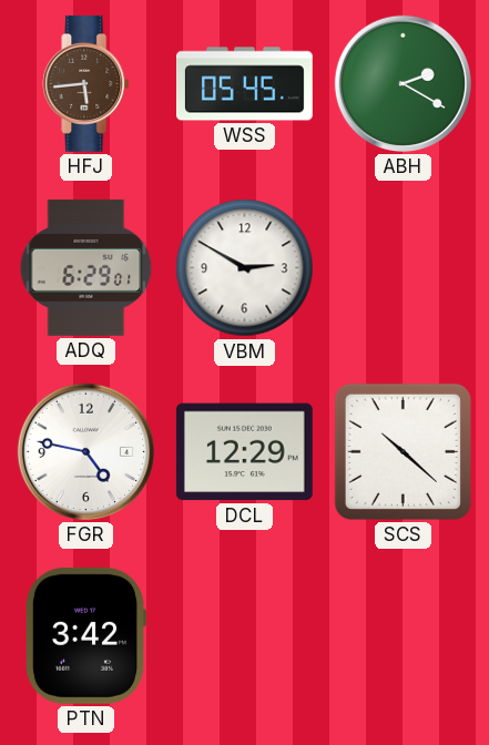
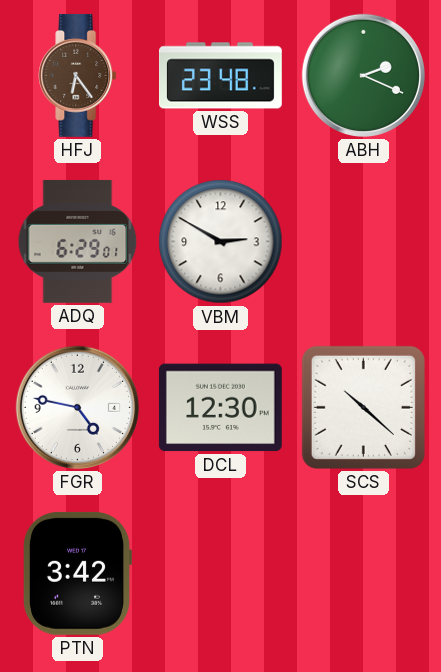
HFJ: 5:44 -> 6:24
WSS: 05:45 -> 23:48
ABH: 2:20 -> 2:19
DCL: 12:29 -> 12:30
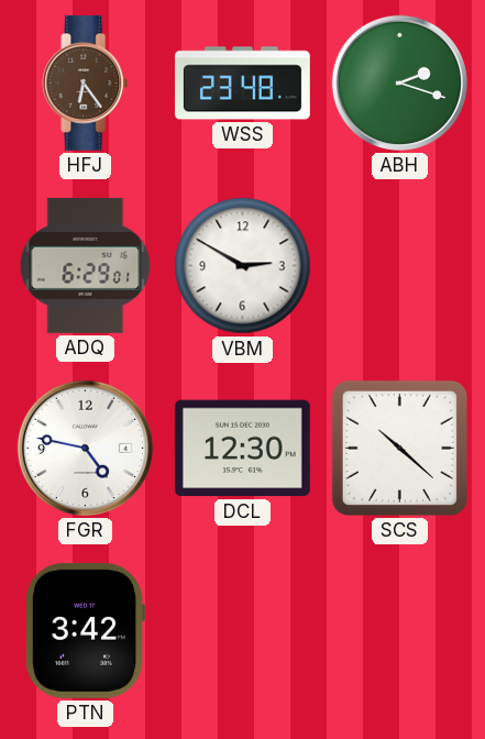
ABH: 2:19 -> 2:18
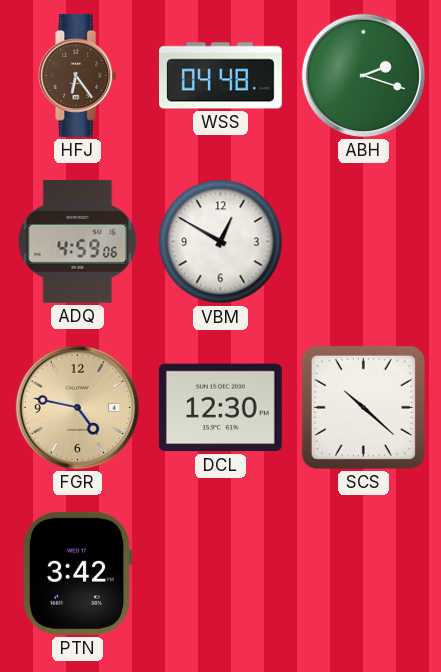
WSS: 23:48 -> 04:48
ADQ: 6:29 -> 4:59
VBM: 2:50 -> 12:50
FGR dial: white -> champagne
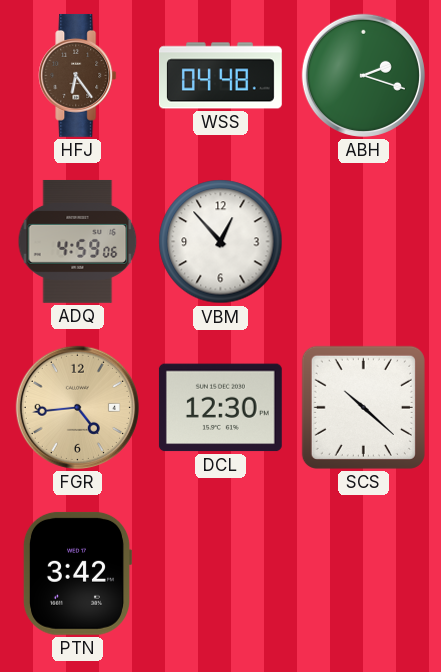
VBM: 12:50 -> 12:53
FGR: 4:47 -> 4:44
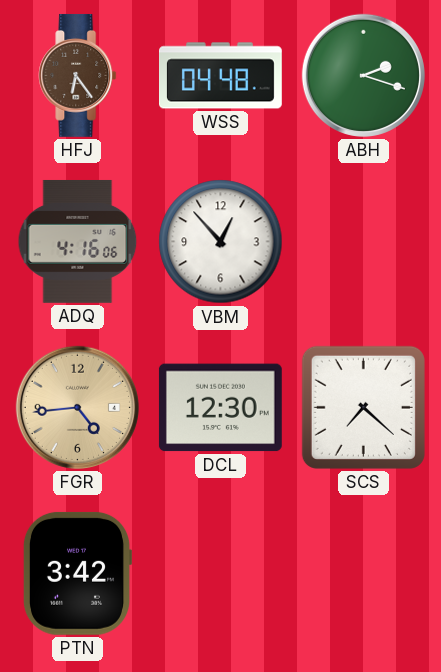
ADQ: 4:59 -> 4:16
SCS: 10:22 -> 7:22
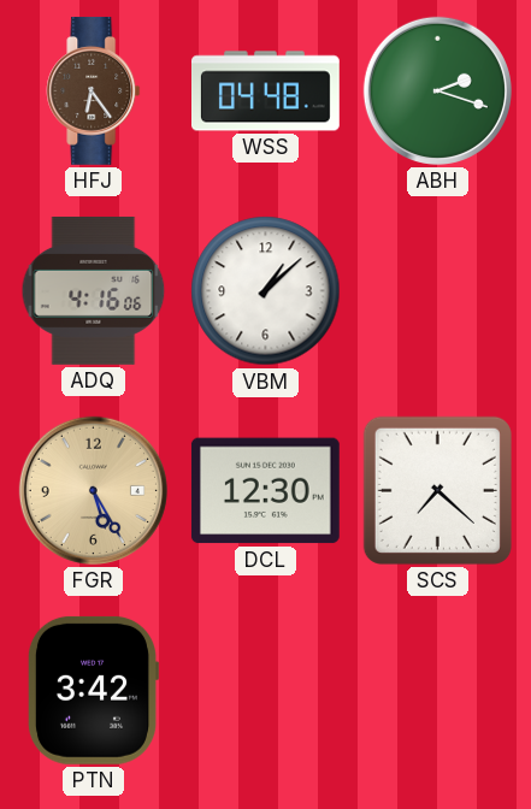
VBM: 12:53 -> 1:08
FGR: 4:44 -> 5:25
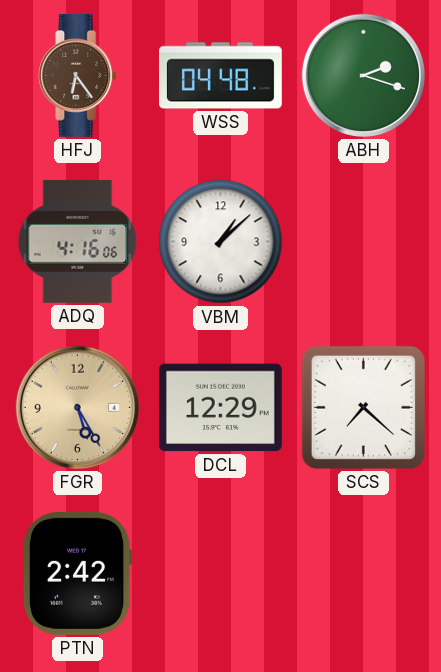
DCL: 12:30 -> 12:29
PTN: 3:42 -> 2:42
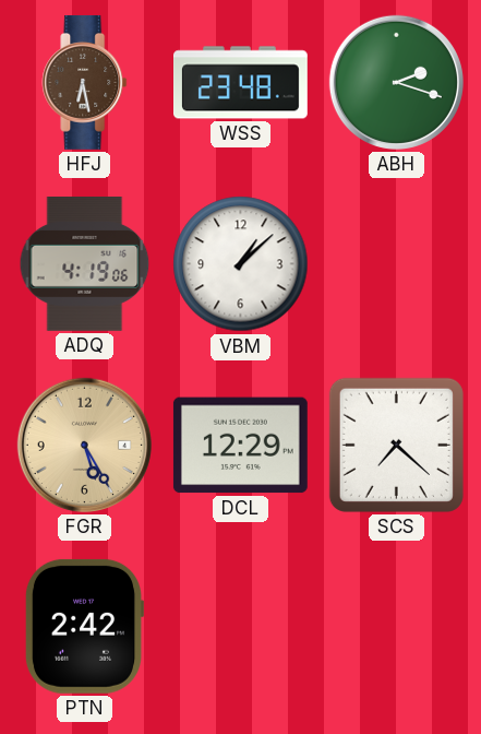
HFJ: 6:24 -> 6:28
WSS: 04:48 -> 23:48
ADQ: 4:16 -> 4:19
